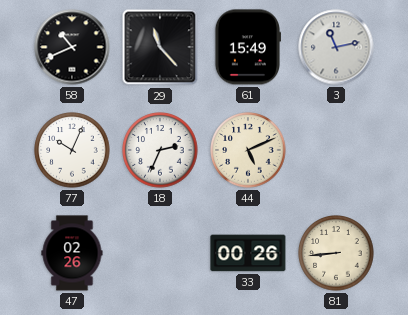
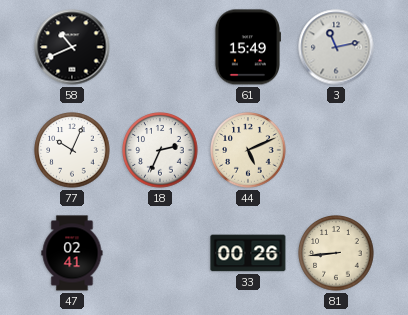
29: 11:23 -> none
47: 02:26 -> 02:41
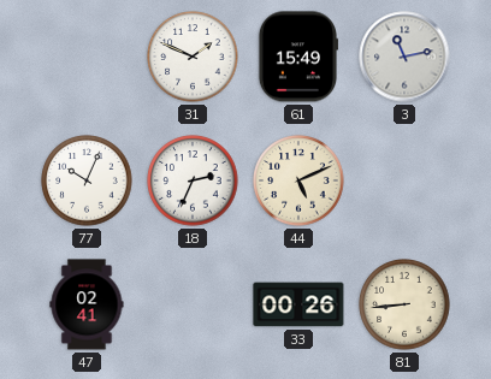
58: 10:41 -> none
31: none -> 1:49
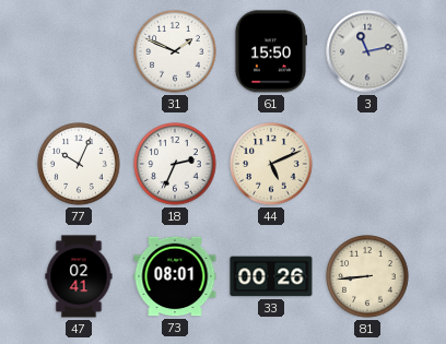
61: 15:49 -> 15:50
73: none -> 08:01
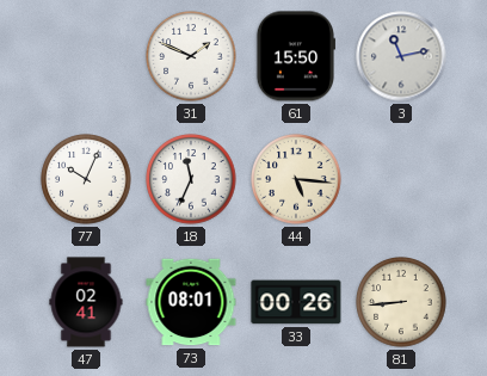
18: 2:34 -> 11:34
44: 5:11 -> 5:16
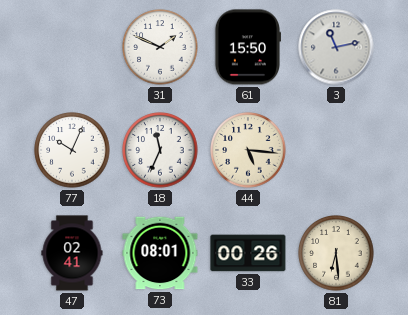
81: 8:44 -> 6:29
